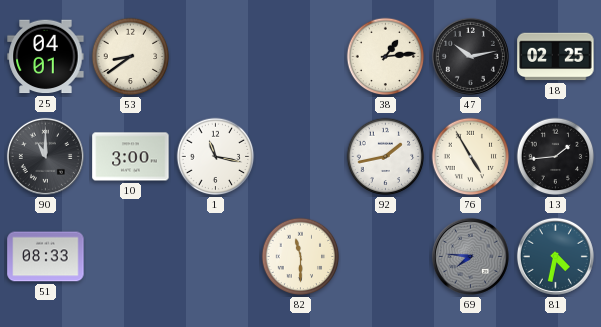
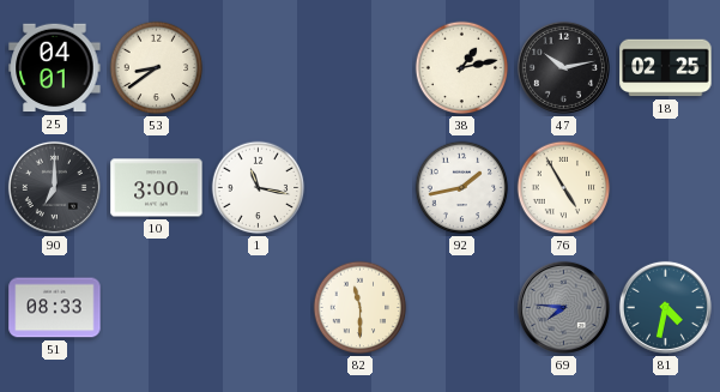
38: 1:14 -> 1:13
90: 11:00 -> 7:00
13: 1:44 -> none
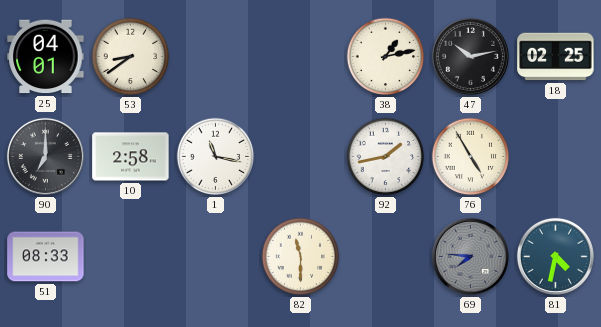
10: 3:00 -> 2:58
